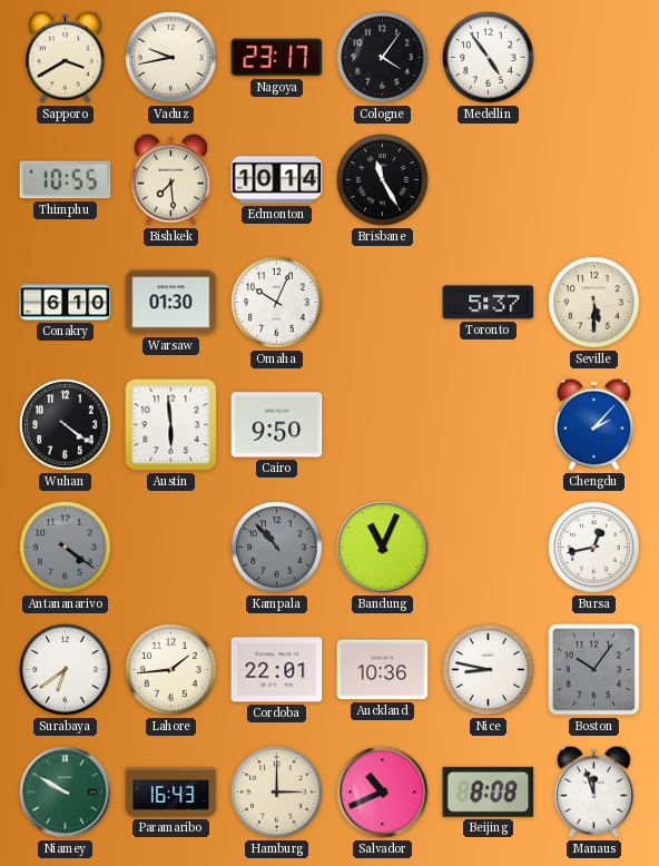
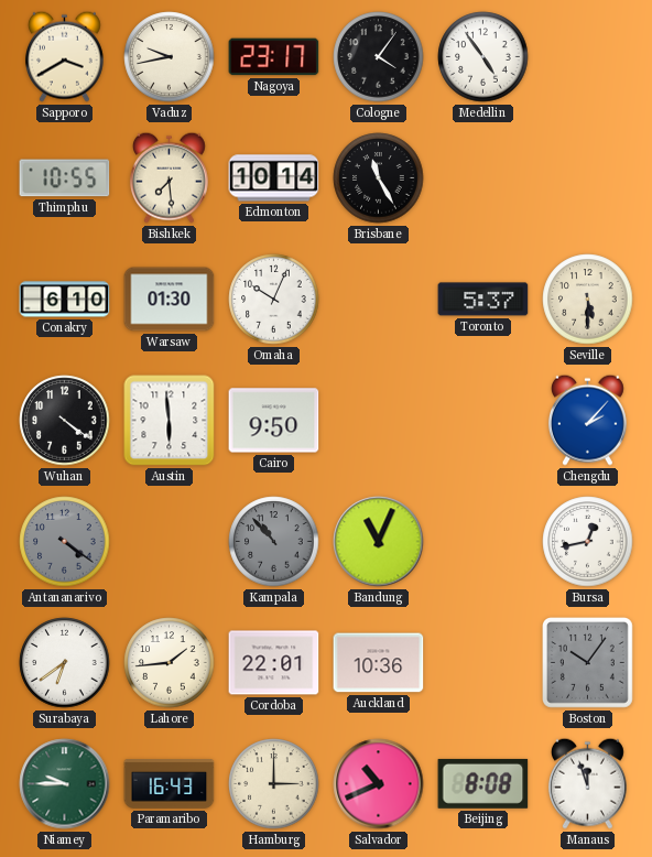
Nice: 8:47 -> none
Niamey: 9:50 -> 9:45
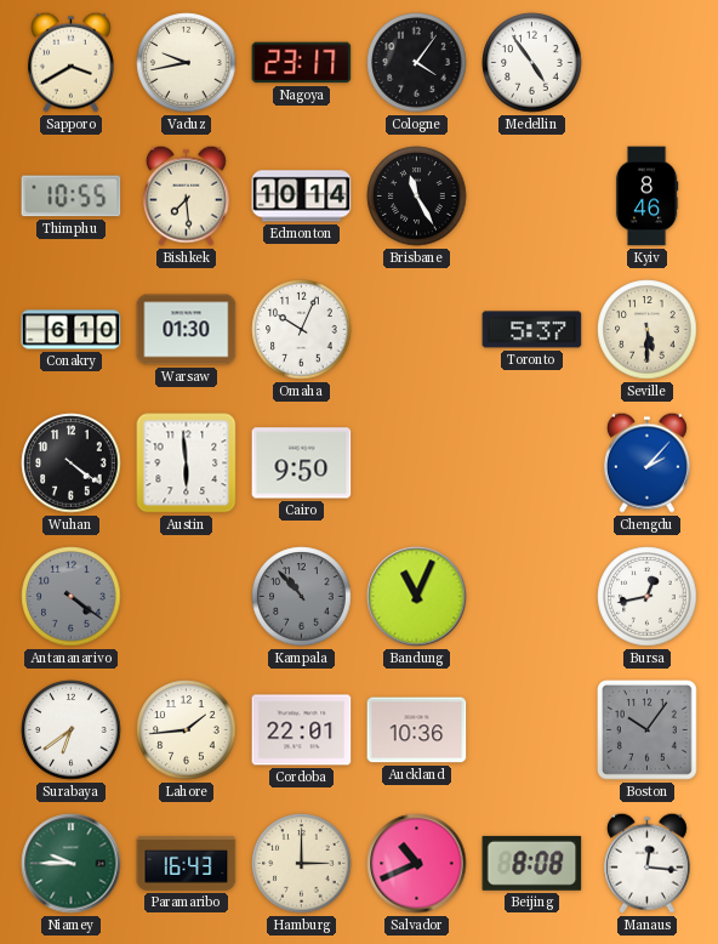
Kyiv: none -> 8:46
Manaus: 11:57 -> 12:16
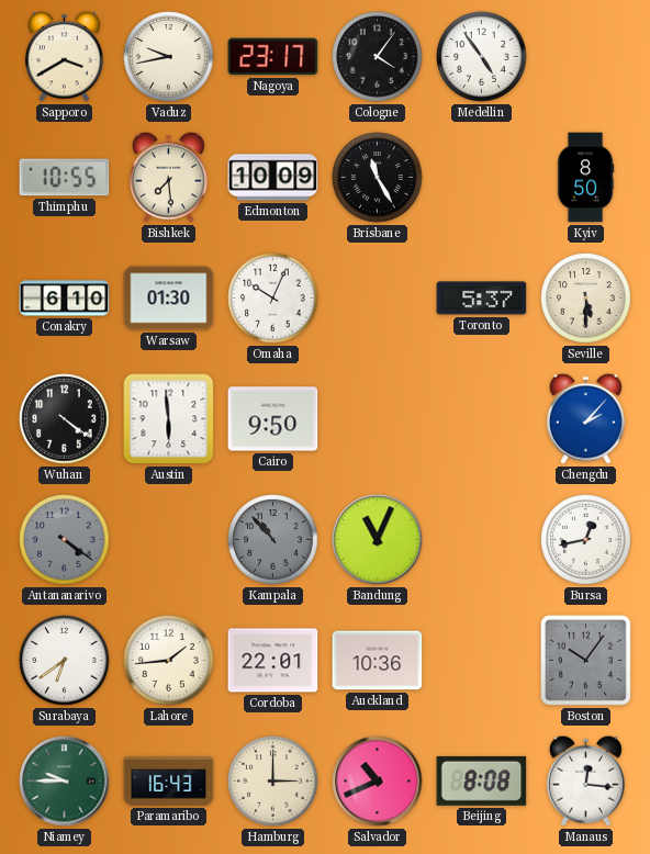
Edmonton: 10:14 -> 10:09
Kyiv: 8:46 -> 8:50
